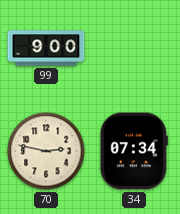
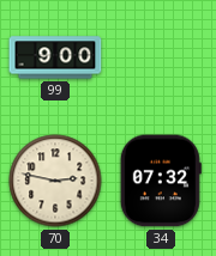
34: 07:34 -> 07:32
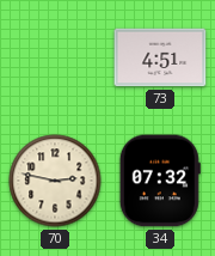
99: 9:00 -> none
73: none -> 4:51
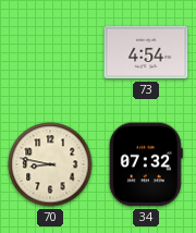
73: 4:51 -> 4:54
70: 2:47 -> 8:47
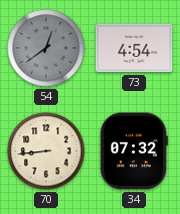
54: none -> 12:39
70: 8:47 -> 8:44
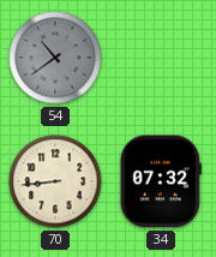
54: 12:39 -> 10:39
73: 4:54 -> none
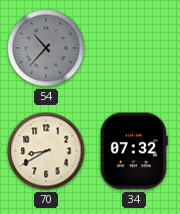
54: 10:39 -> 10:37
70: 8:44 -> 8:40
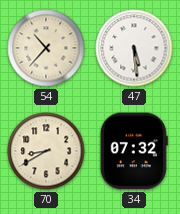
54 dial: grey -> cream
47: none -> 5:29
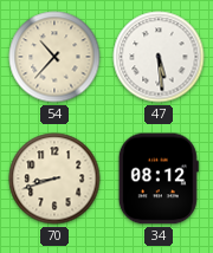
70: 8:40 -> 8:42
34: 07:32 -> 08:12
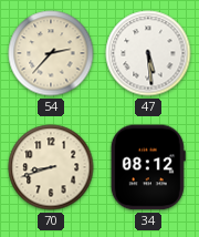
54: 10:37 -> 2:37
